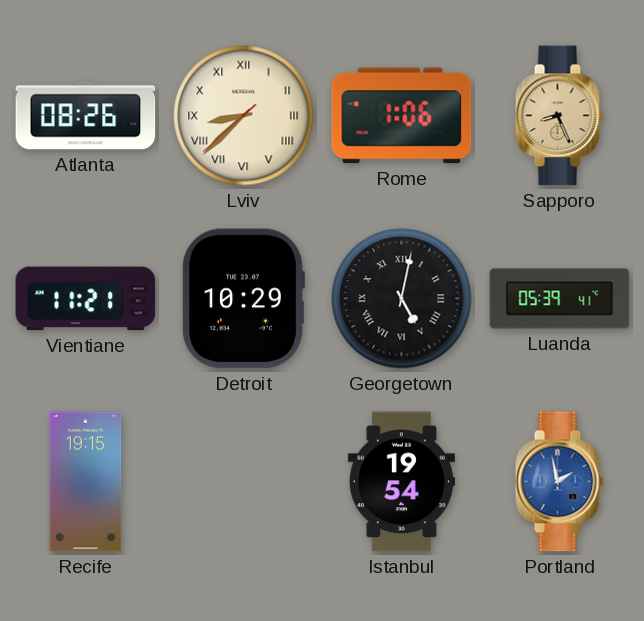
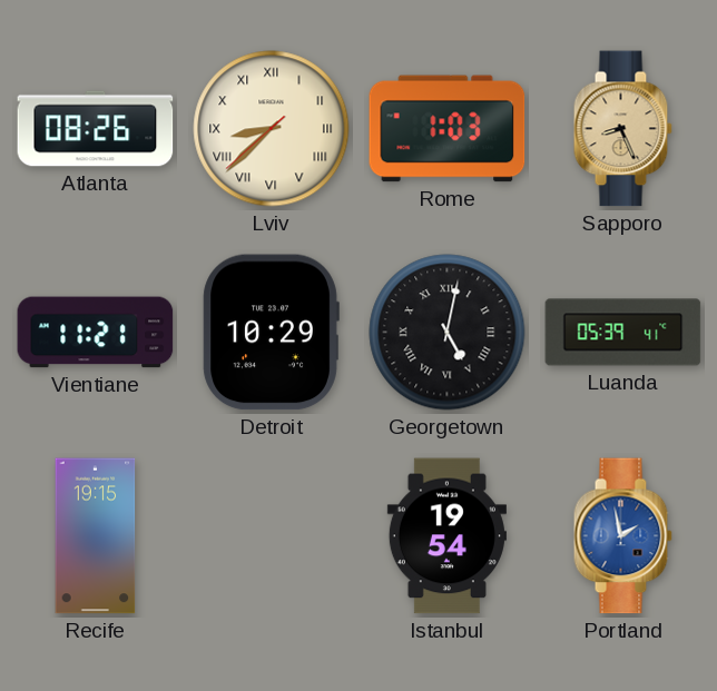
Rome: 1:06 -> 1:03
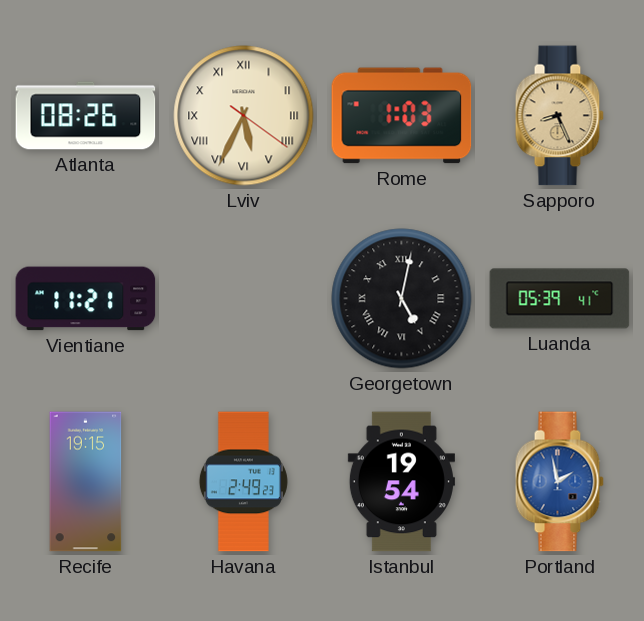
Lviv: 8:37 -> 5:34
Detroit: 10:29 -> none
Havana: none -> 2:49
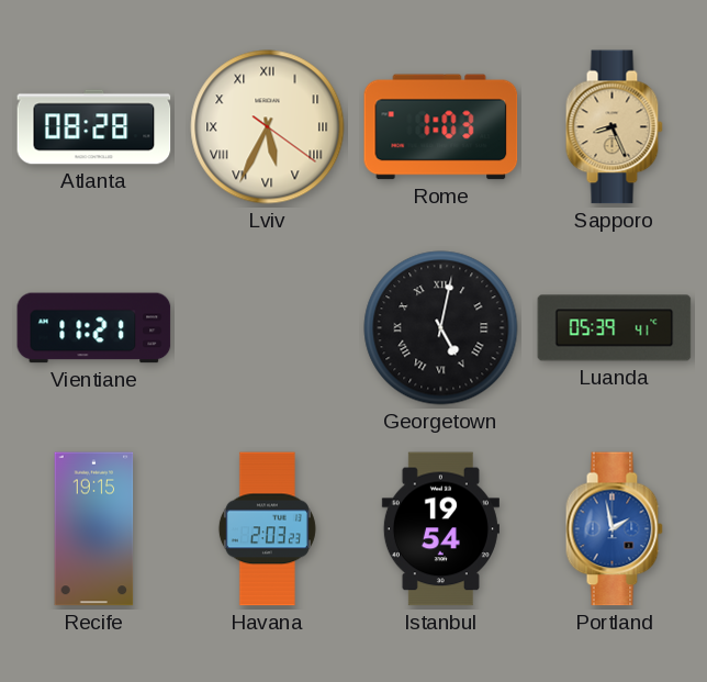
Atlanta: 08:26 -> 08:28
Havana: 2:49 -> 2:03
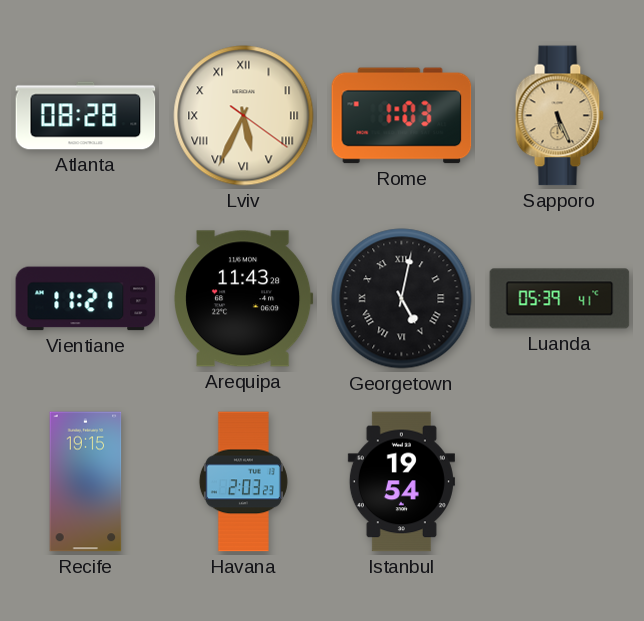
Sapporo: 8:26 -> 5:26
Arequipa: none -> 11:43
Portland: 1:58 -> none
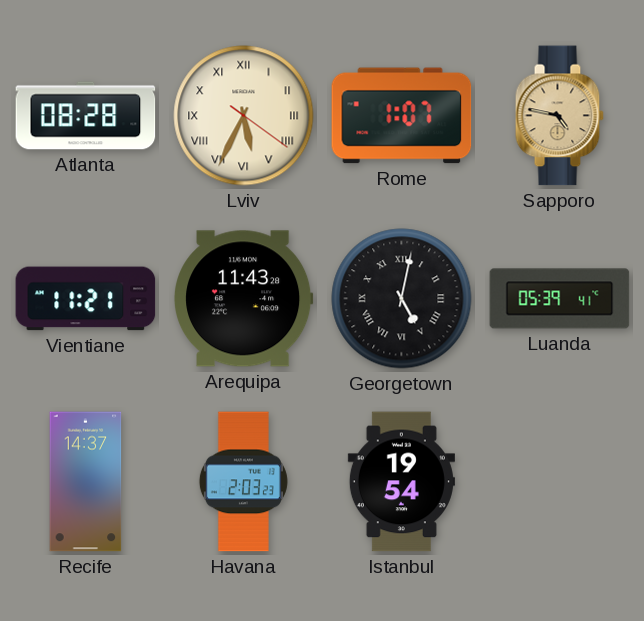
Rome: 1:03 -> 1:07
Sapporo: 5:26 -> 4:47
Recife: 19:15 -> 14:37
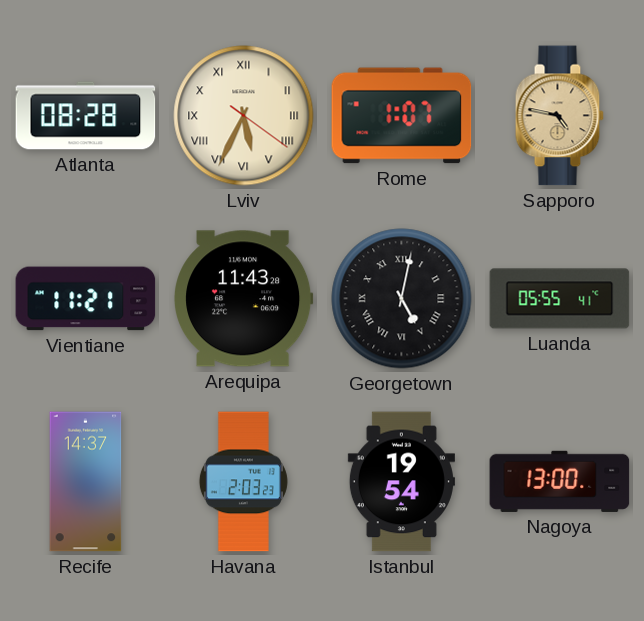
Luanda: 05:39 -> 05:55
Nagoya: none -> 13:00
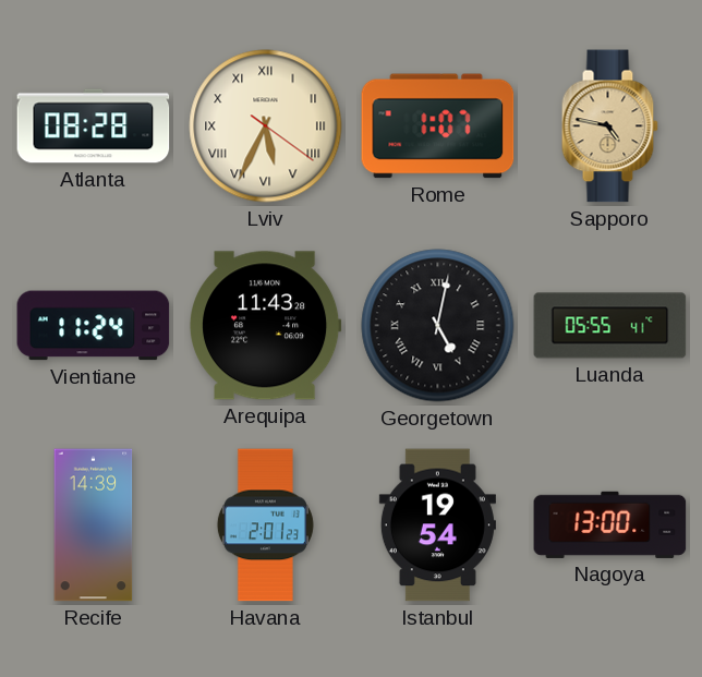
Vientiane: 11:21 -> 11:24
Recife: 14:37 -> 14:39
Havana: 2:03 -> 2:01
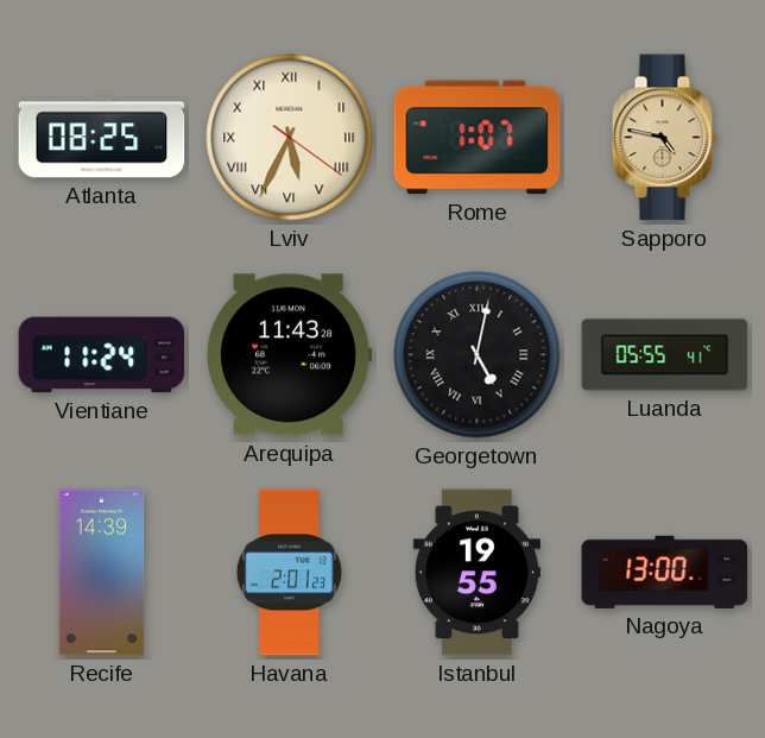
Atlanta: 08:28 -> 08:25
Istanbul: 19:54 -> 19:55
